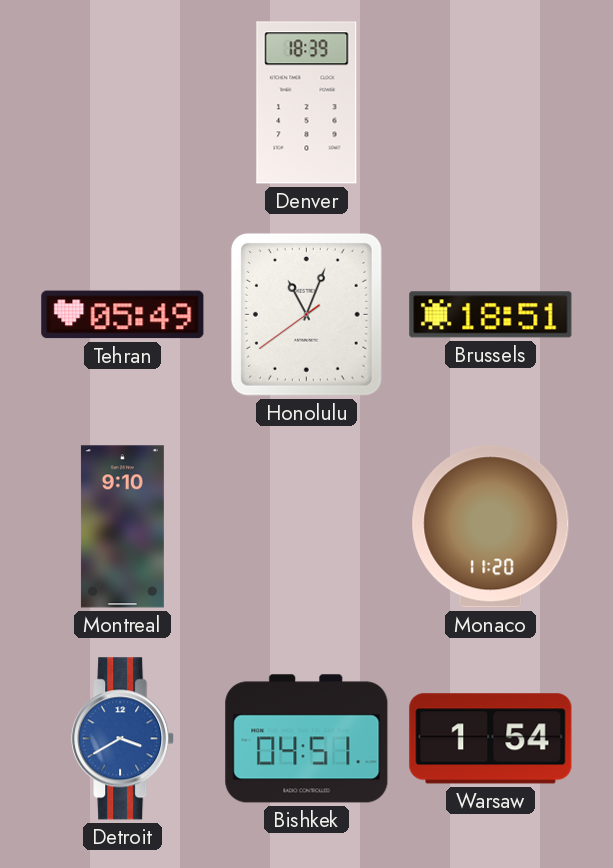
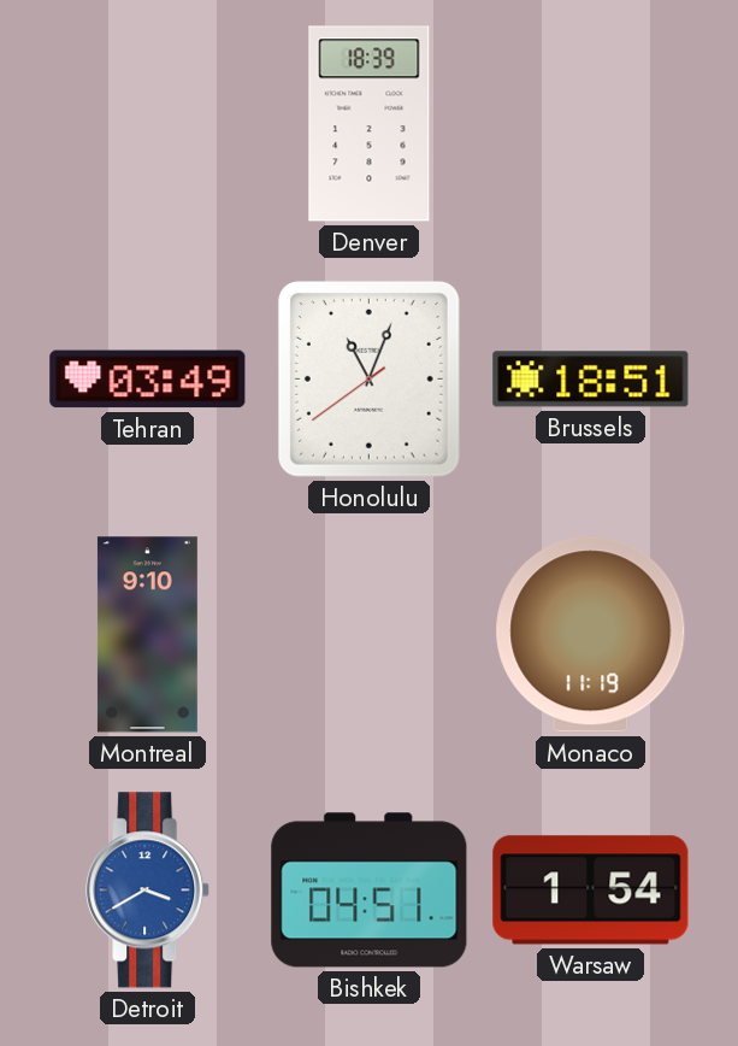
Tehran: 05:49 -> 03:49
Monaco: 11:20 -> 11:19
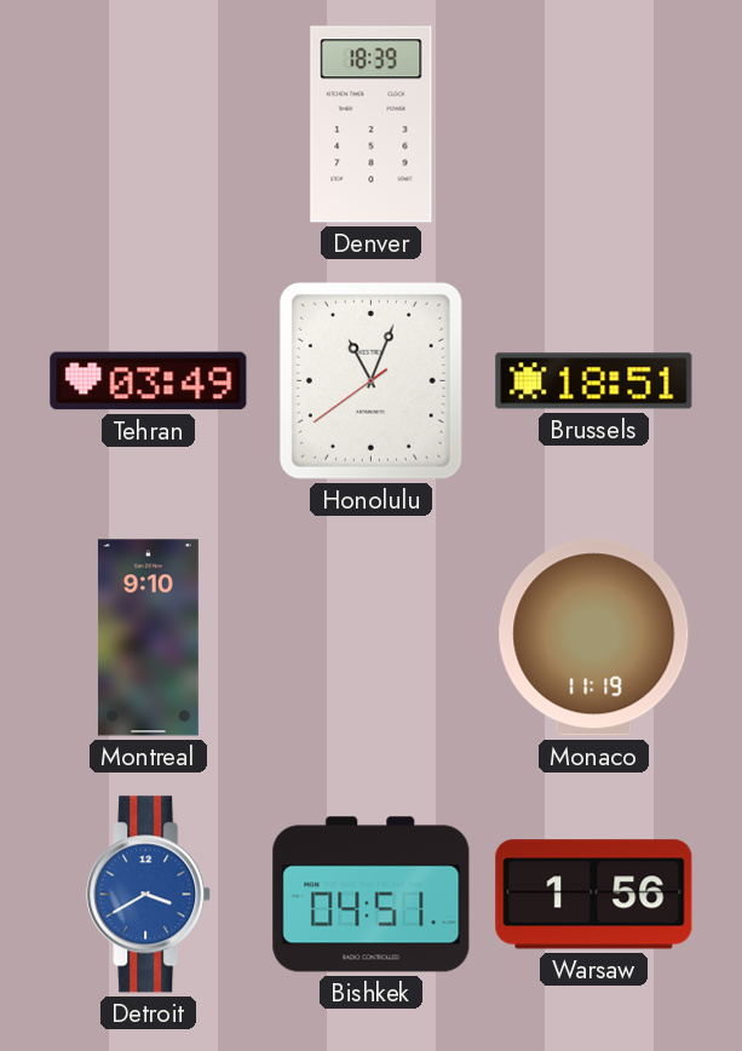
Warsaw: 1:54 -> 1:56
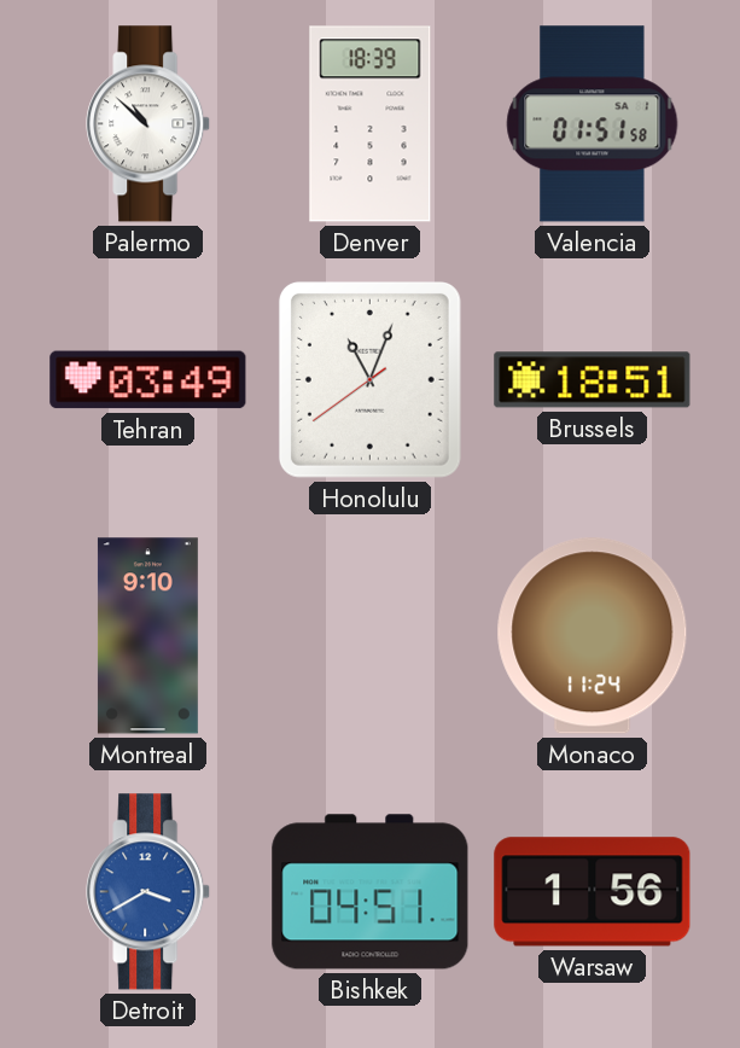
Palermo: none -> 10:52
Valencia: none -> 01:51
Monaco: 11:19 -> 11:24
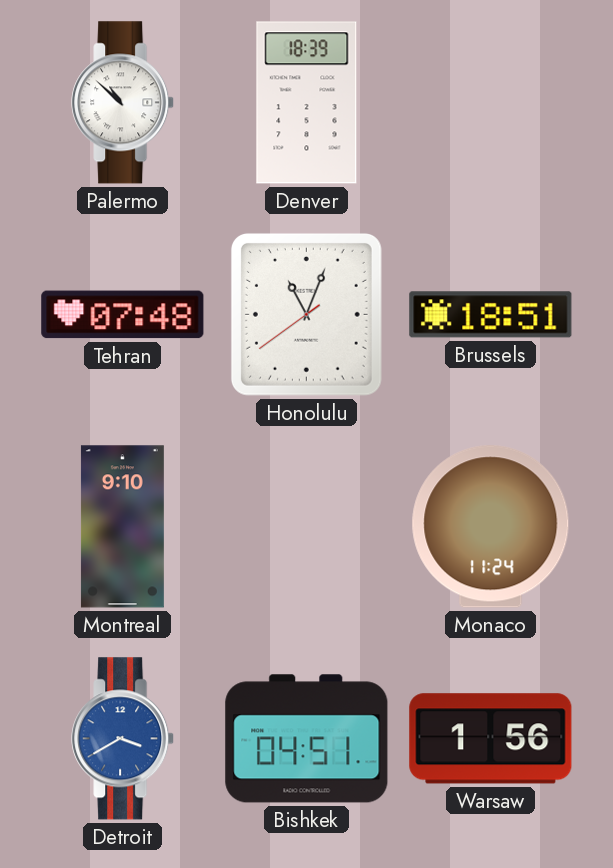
Valencia: 01:51 -> none
Tehran: 03:49 -> 07:48
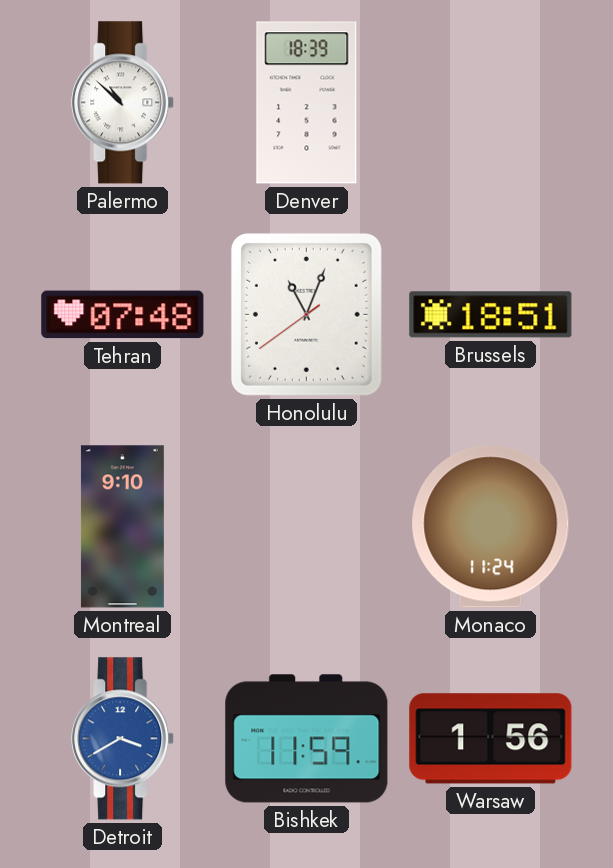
Bishkek: 04:51 -> 11:59
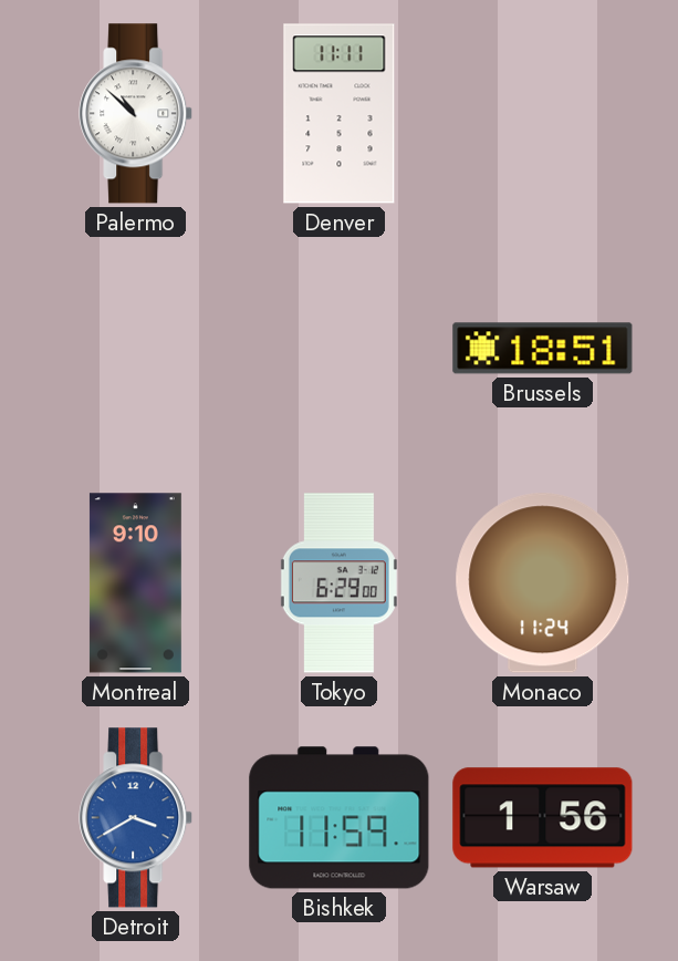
Denver: 18:39 -> 11:11
Tehran: 07:48 -> none
Honolulu: 11:03 -> none
Tokyo: none -> 6:29
